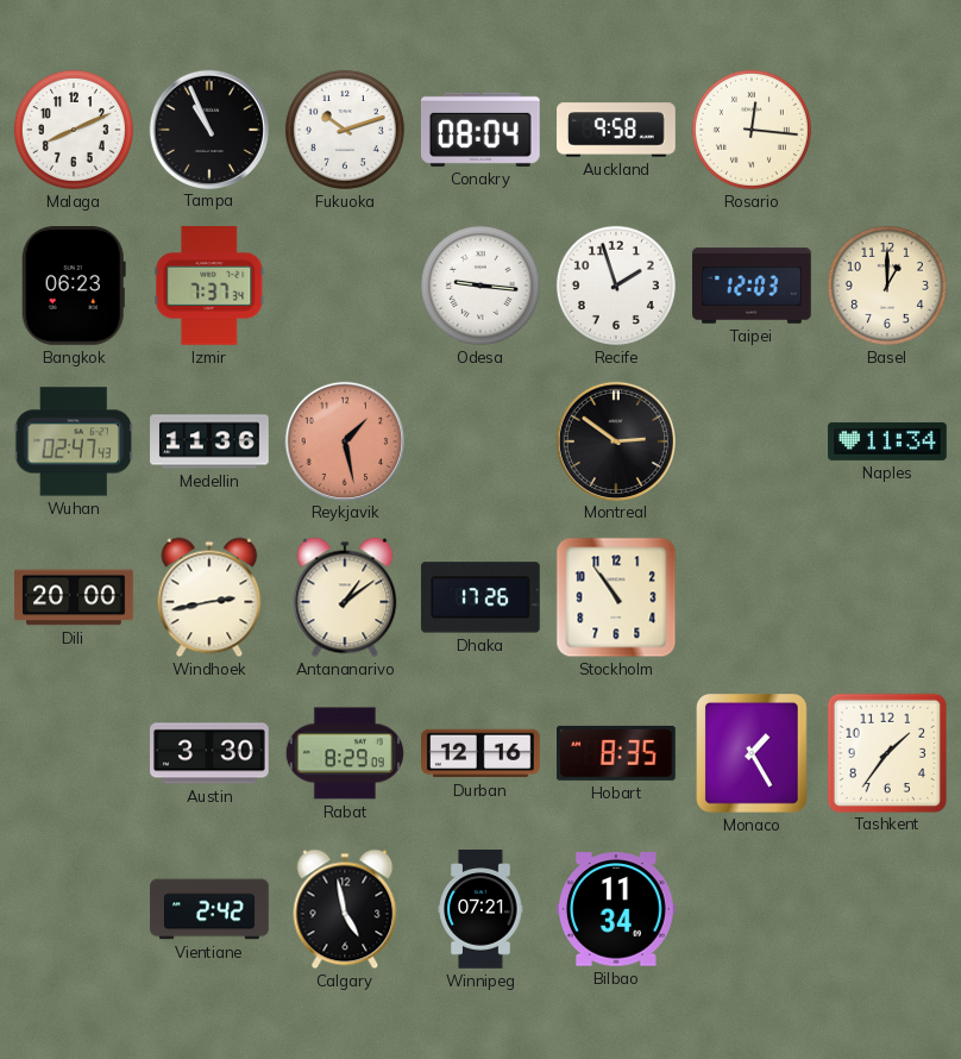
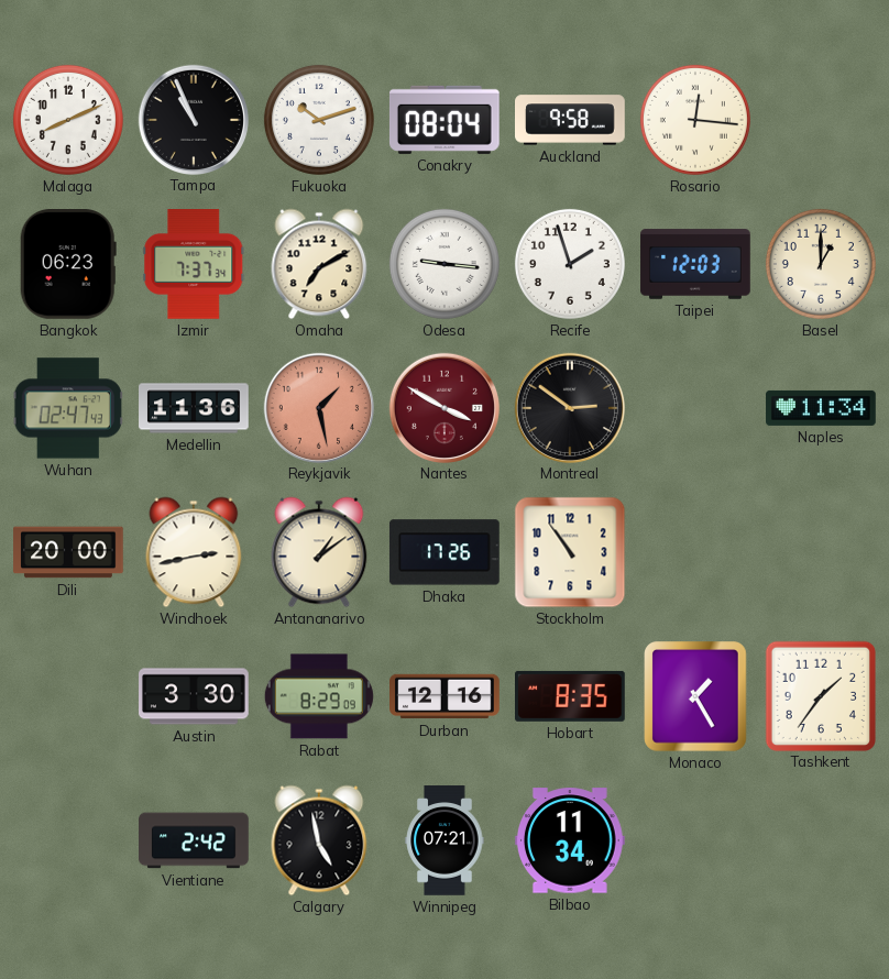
Omaha: none -> 7:10
Nantes: none -> 3:50
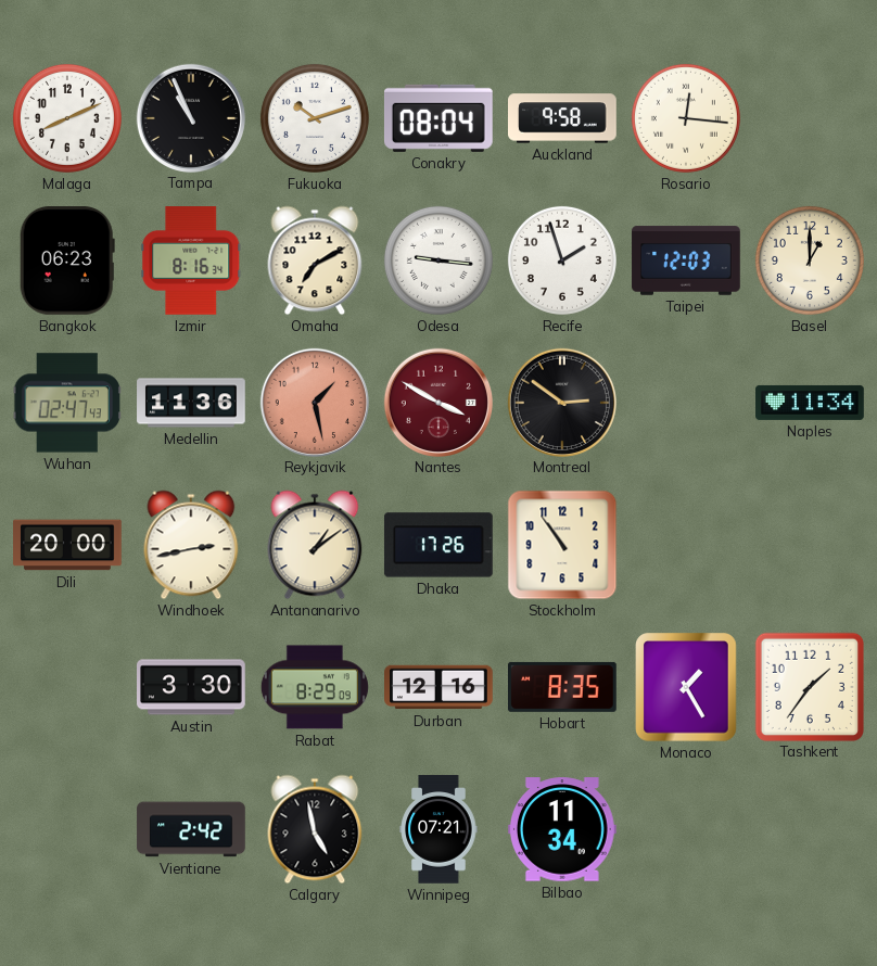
Izmir: 7:37 -> 8:16
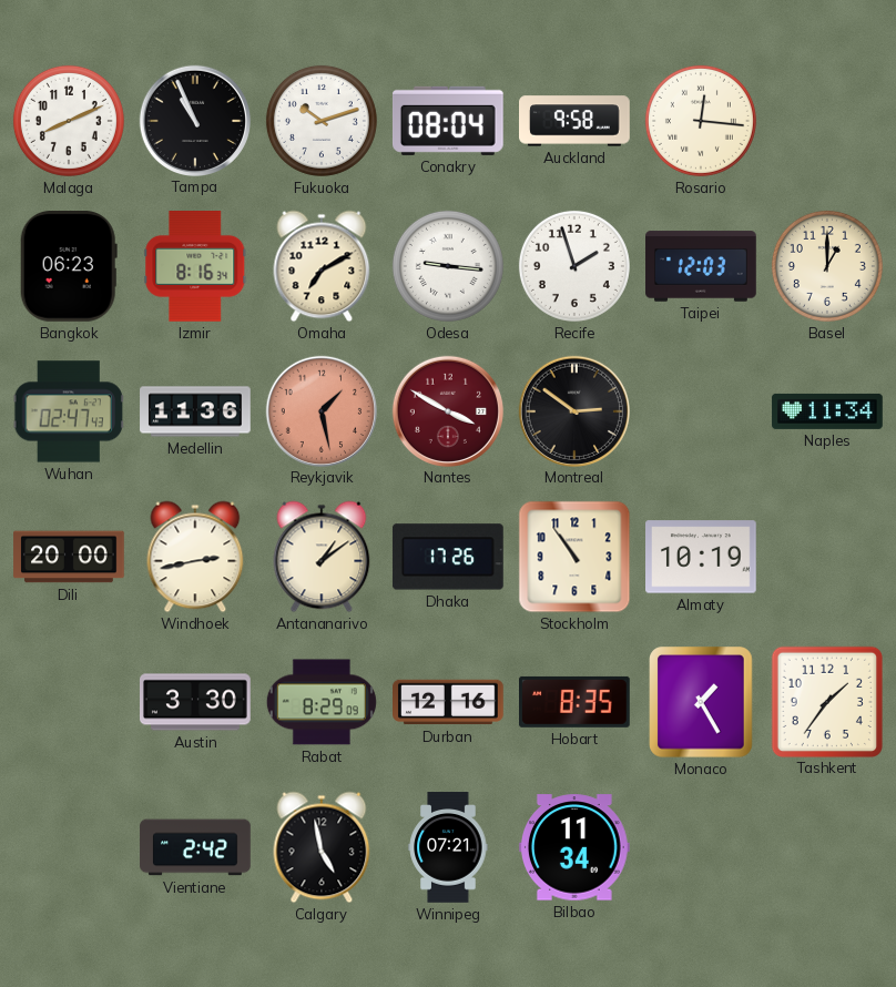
Almaty: none -> 10:19
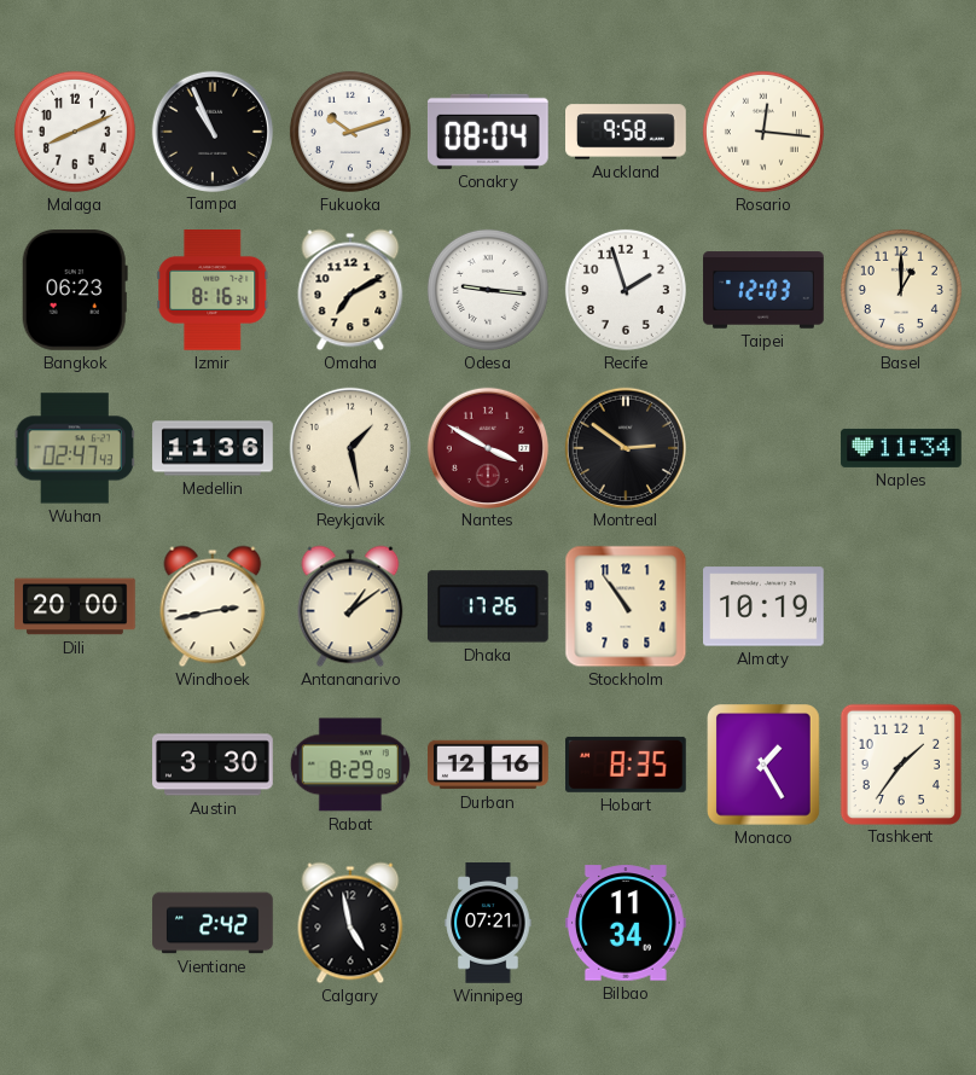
Reykjavik dial: salmon -> cream
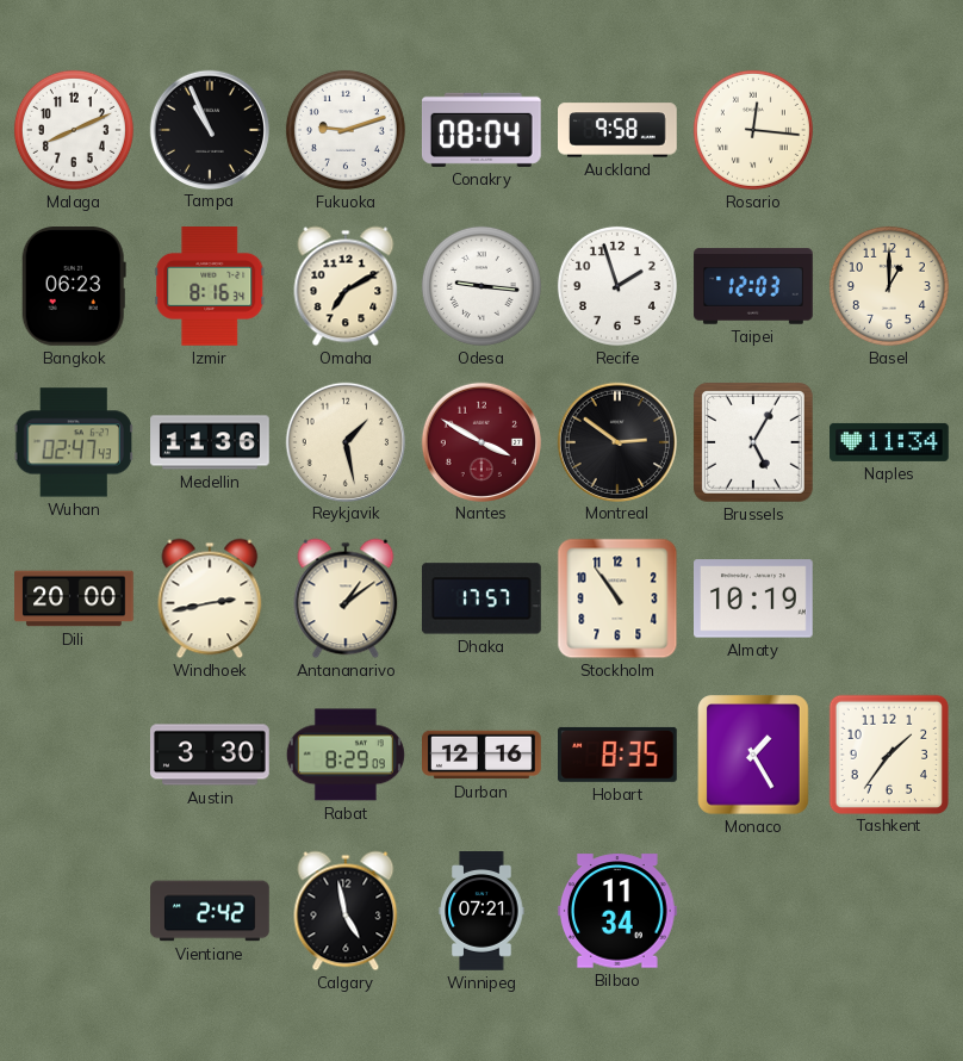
Fukuoka: 10:12 -> 9:12
Brussels: none -> 5:05
Dhaka: 17:26 -> 17:57
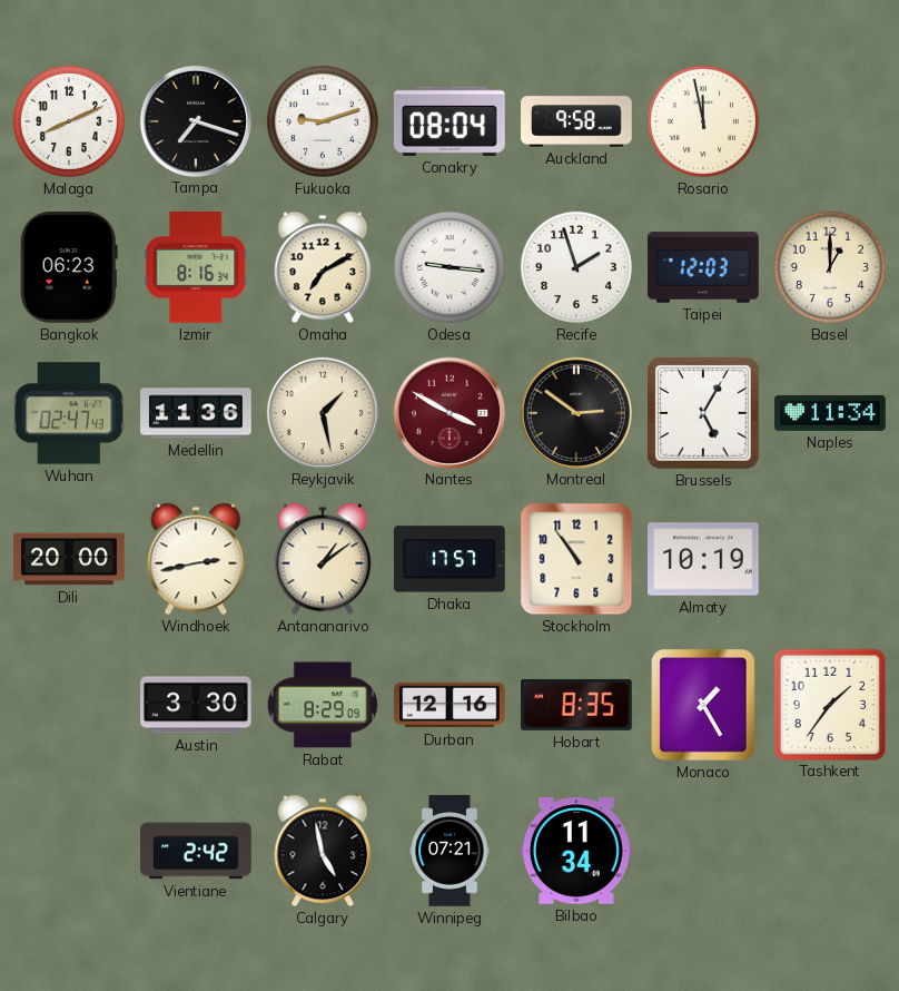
Tampa: 10:56 -> 7:18
Rosario: 12:16 -> 11:58
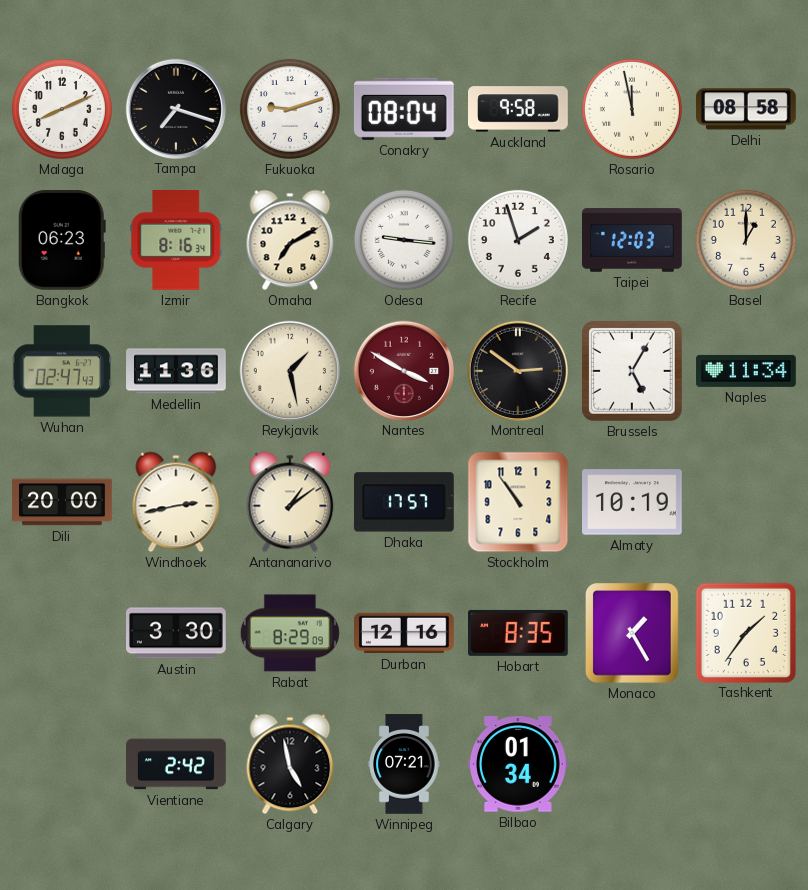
Delhi: none -> 08:58
Bilbao: 11:34 -> 01:34
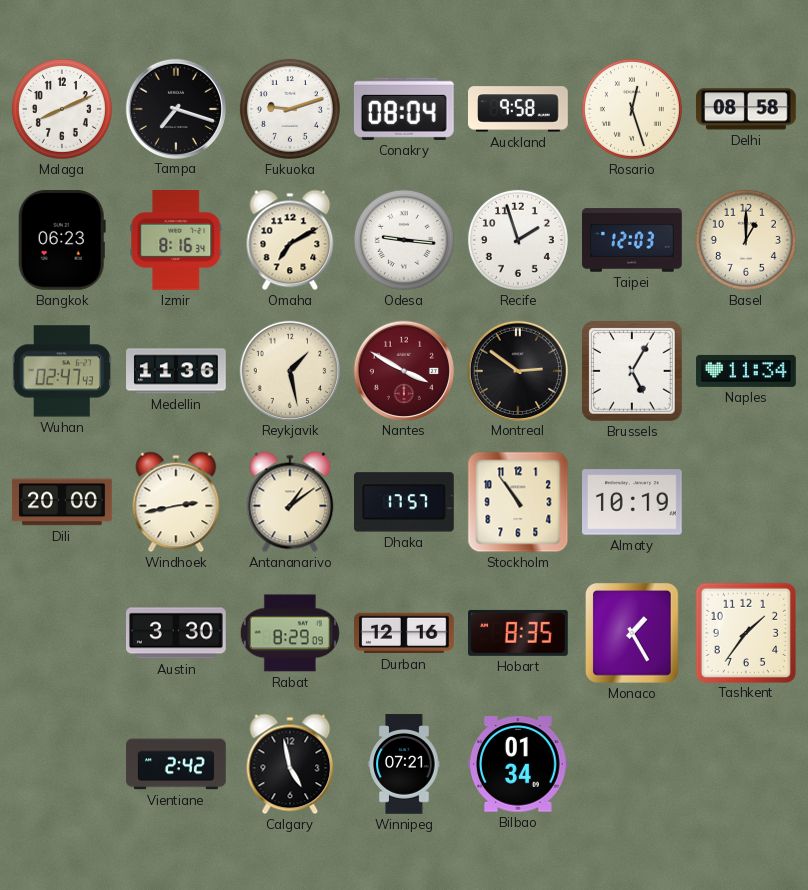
Rosario: 11:58 -> 12:27
